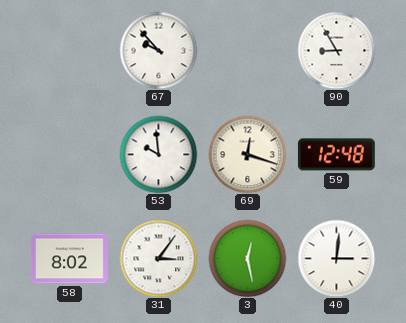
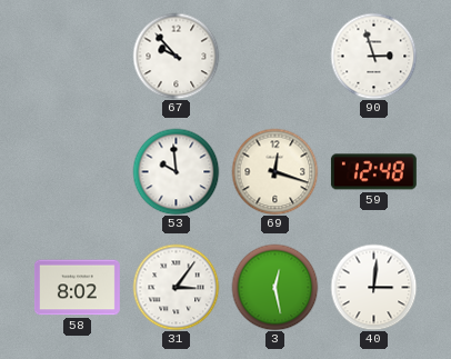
90: 8:55 -> 2:57
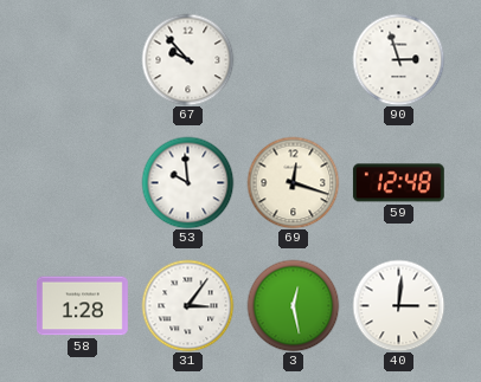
58: 8:02 -> 1:28
